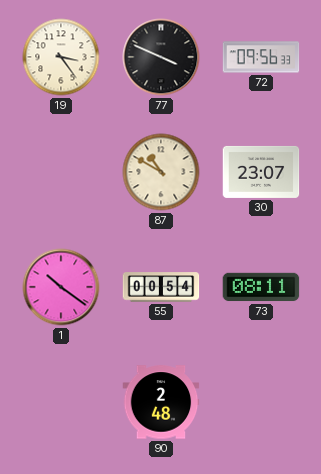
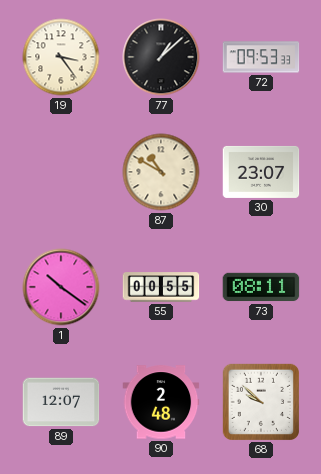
77: 3:49 -> 1:08
72: 09:56 -> 09:53
55: 00:54 -> 00:55
89: none -> 12:07
68: none -> 9:52
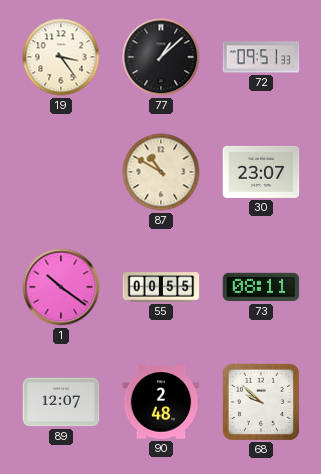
72: 09:53 -> 09:51
